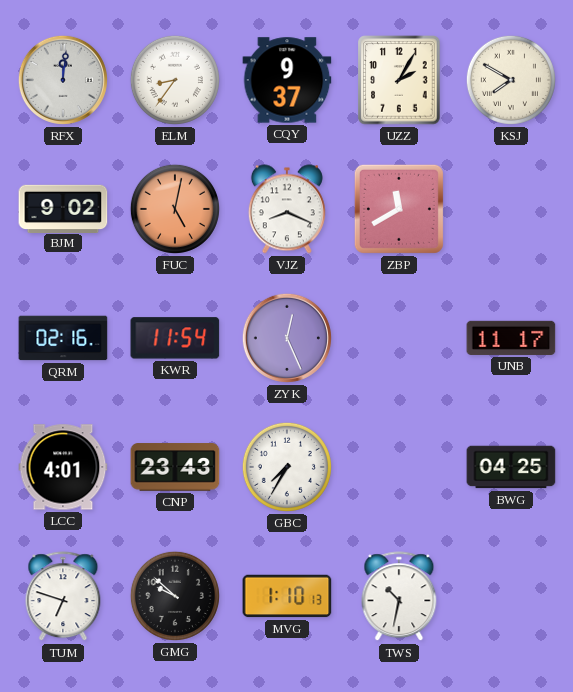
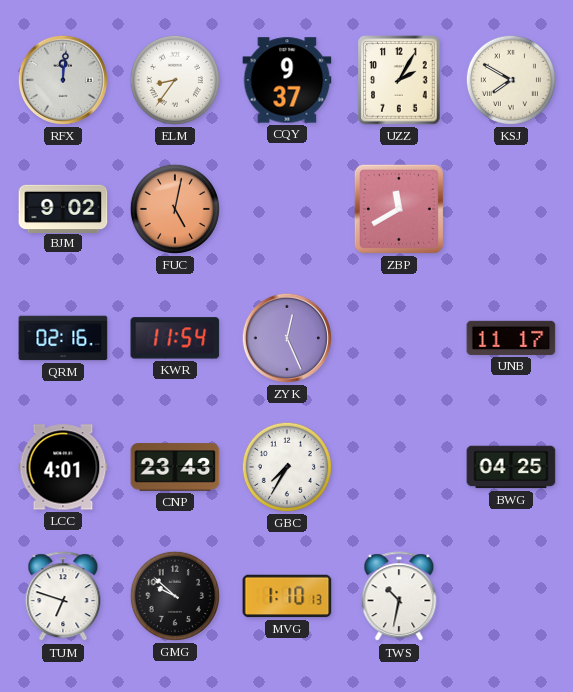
VJZ: 8:19 -> none
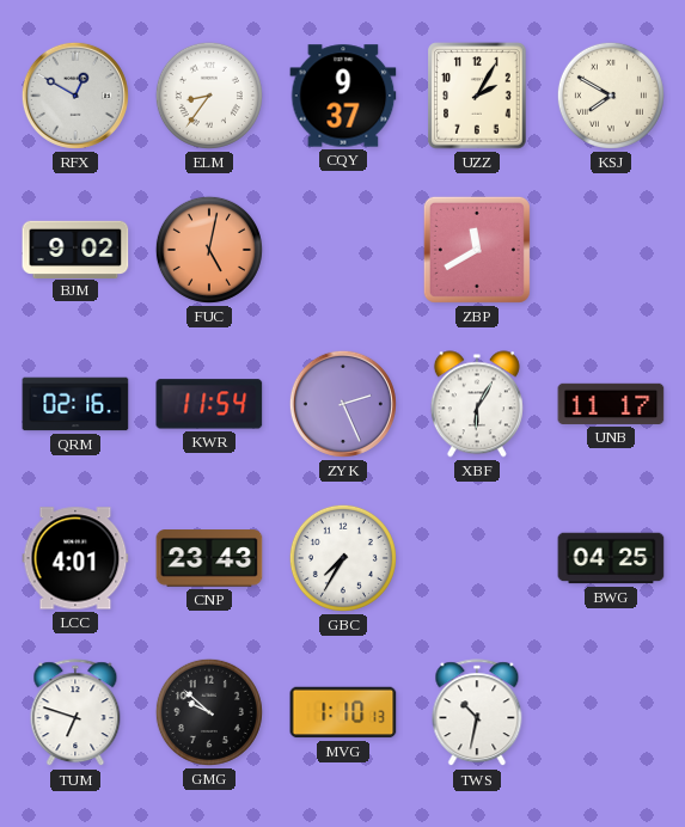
RFX: 12:01 -> 12:50
ZYK: 12:26 -> 2:26
XBF: none -> 6:05
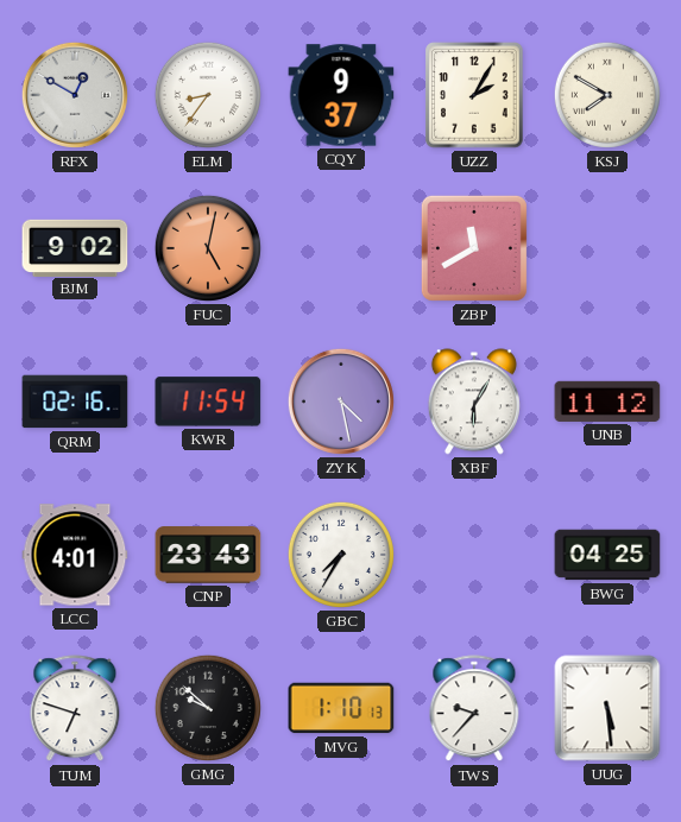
ZYK: 2:26 -> 4:28
UNB: 11:17 -> 11:12
TWS: 10:32 -> 9:37
UUG: none -> 5:29
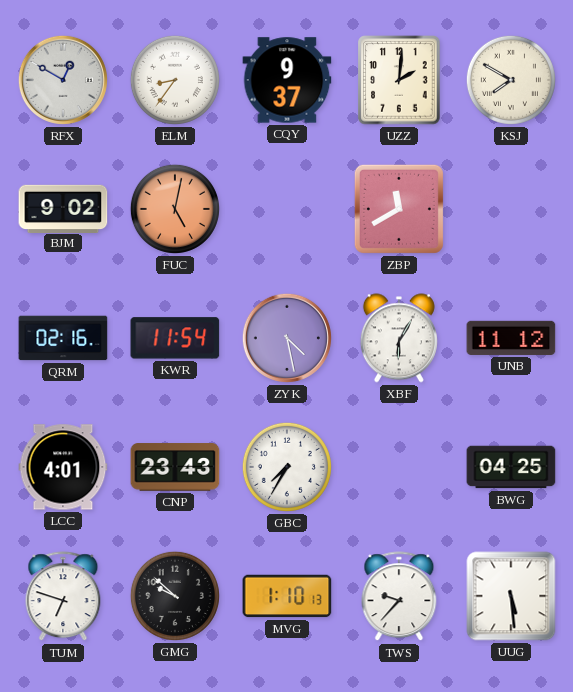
UZZ: 2:05 -> 2:01
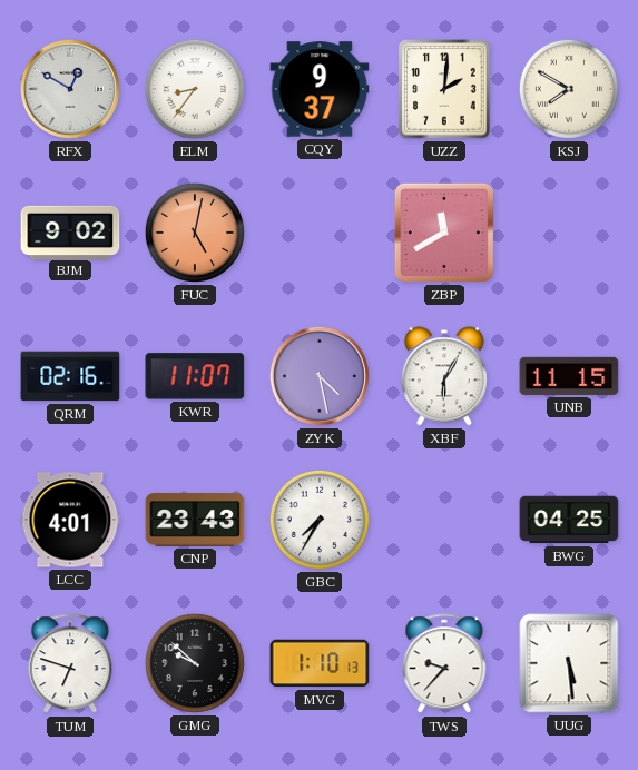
KWR: 11:54 -> 11:07
UNB: 11:12 -> 11:15
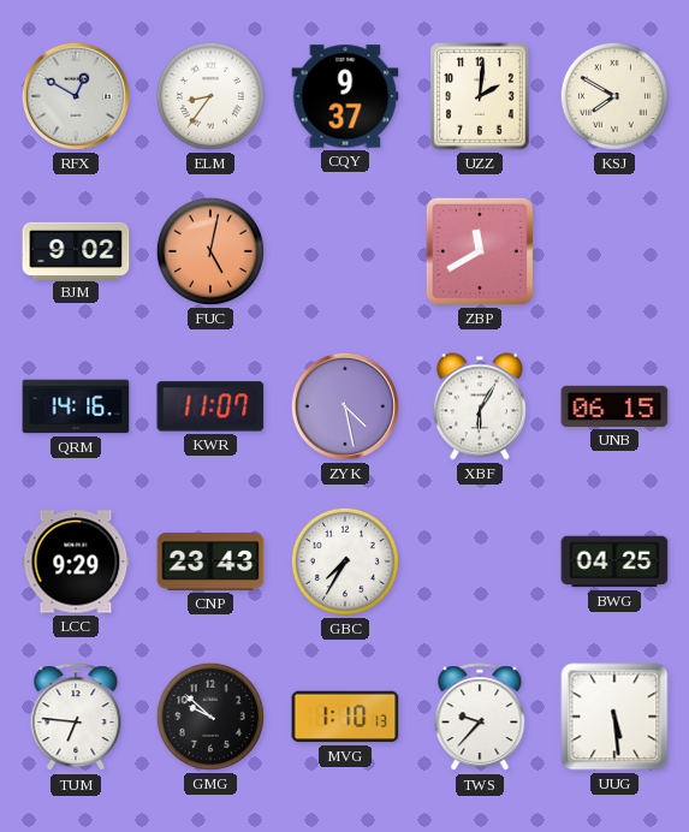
QRM: 02:16 -> 14:16
UNB: 11:15 -> 06:15
LCC: 4:01 -> 9:29
TUM: 6:48 -> 6:46
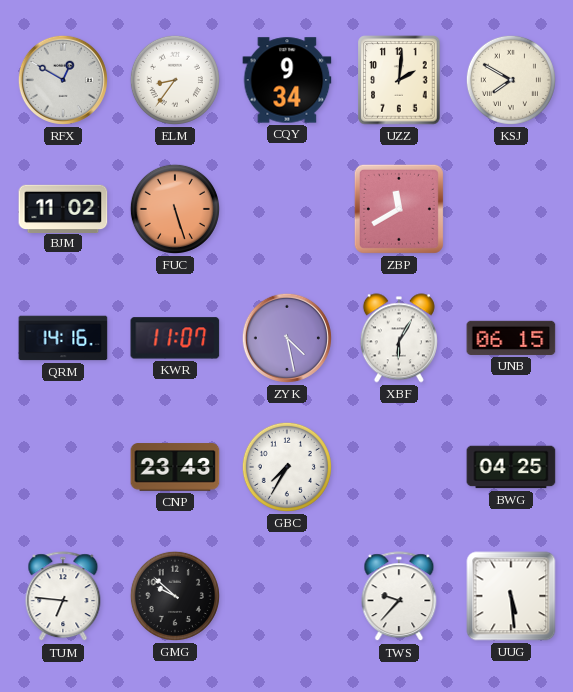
CQY: 9:37 -> 9:34
BJM: 9:02 -> 11:02
FUC: 5:02 -> 5:27
LCC: 9:29 -> none
MVG: 1:10 -> none
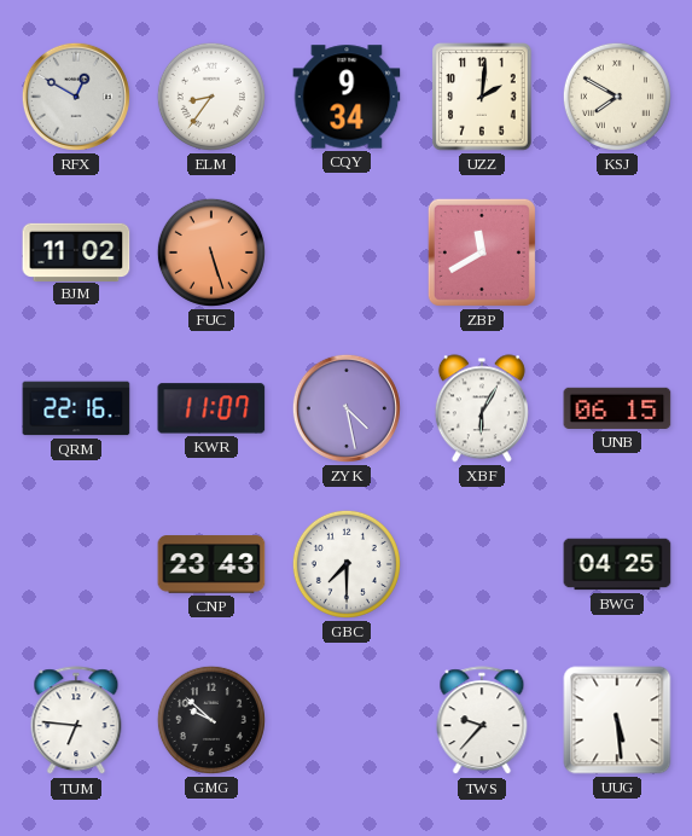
QRM: 14:16 -> 22:16
GBC: 7:35 -> 7:30
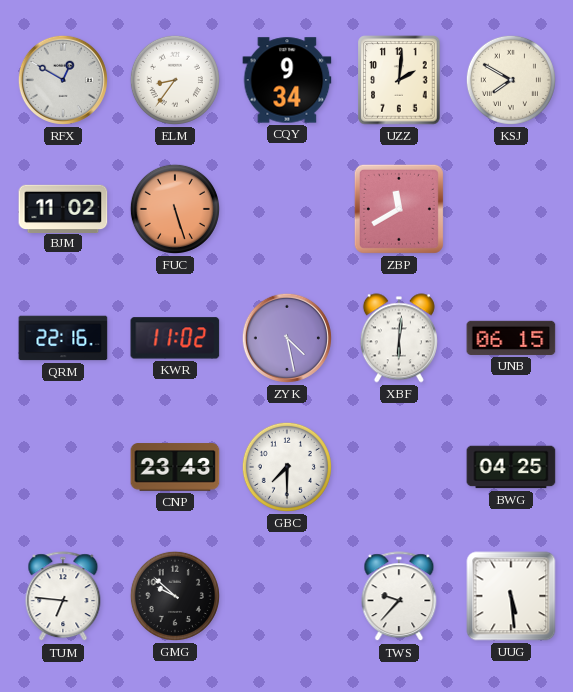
KWR: 11:07 -> 11:02
XBF: 6:05 -> 6:01
